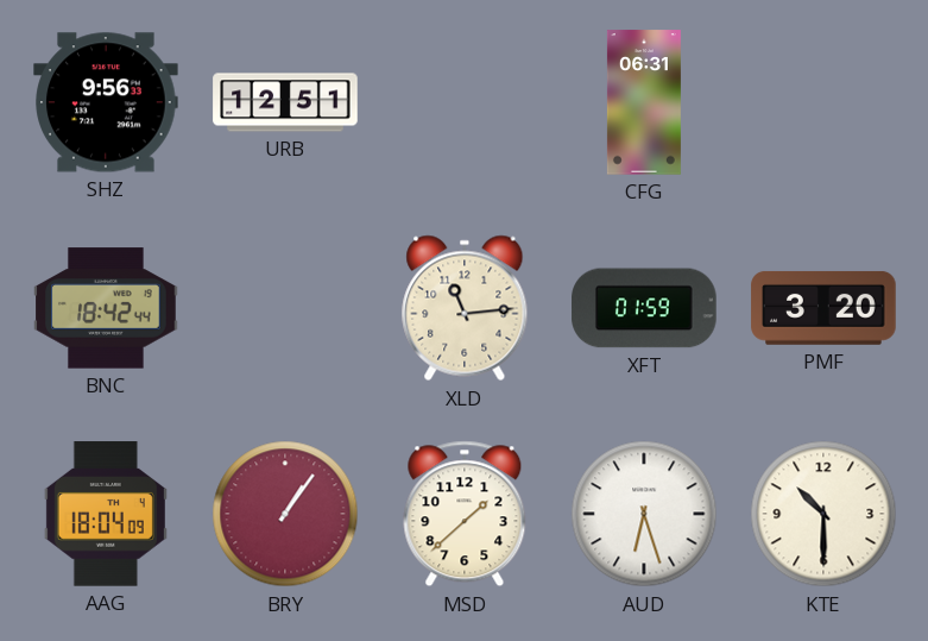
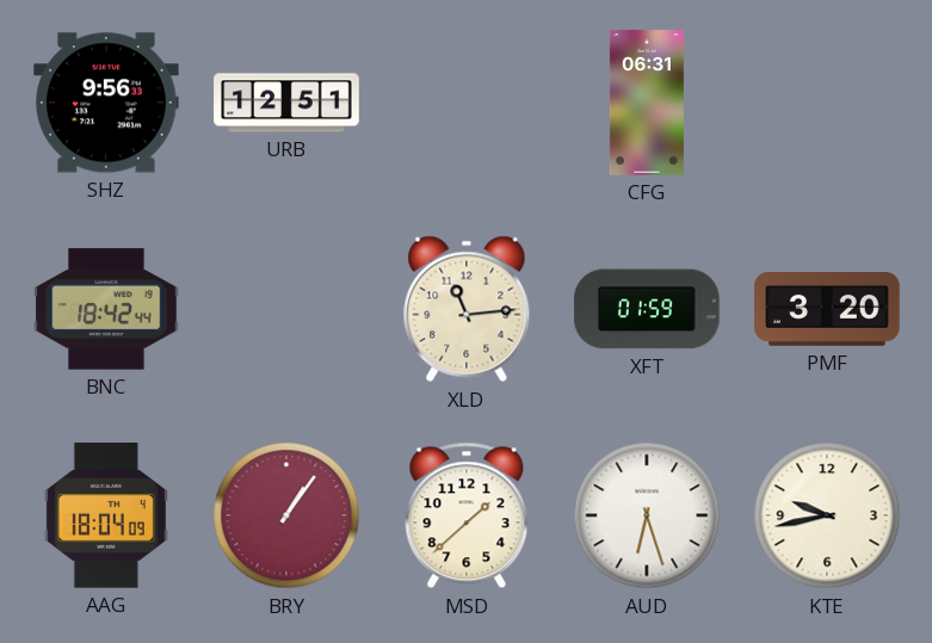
KTE: 10:30 -> 9:43
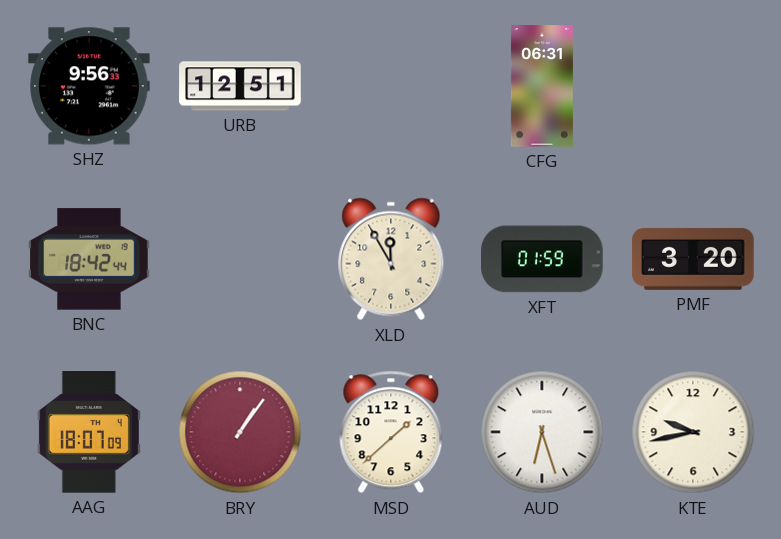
XLD: 11:14 -> 11:55
AAG: 18:04 -> 18:07
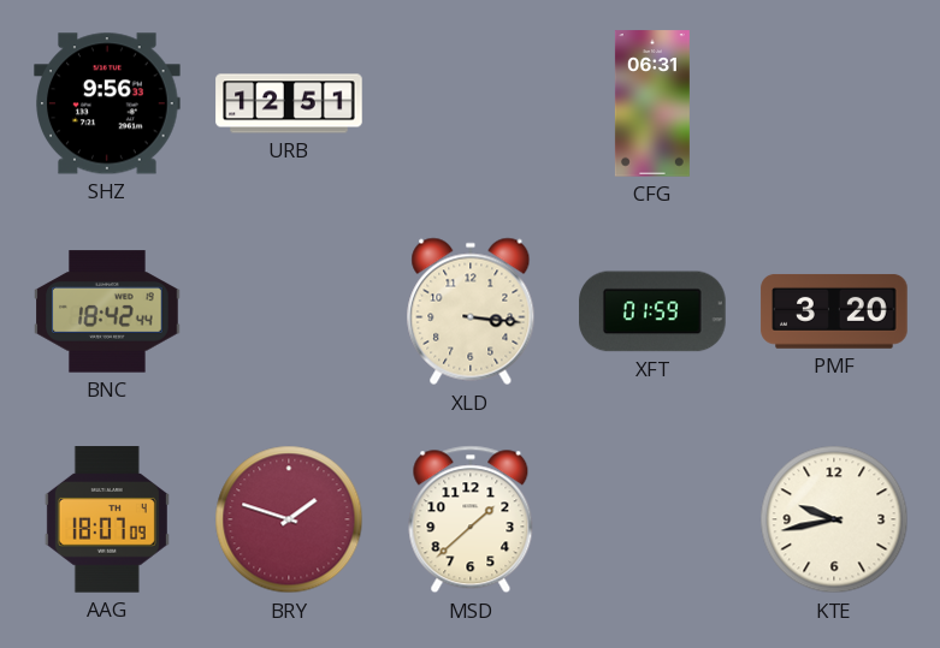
XLD: 11:55 -> 3:16
BRY: 1:06 -> 1:48
AUD: 6:27 -> none
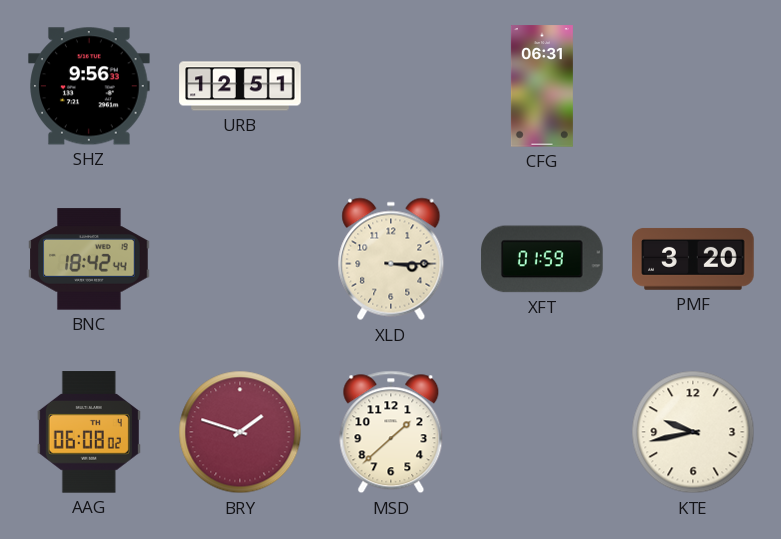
XLD: 3:16 -> 3:15
AAG: 18:07 -> 06:08
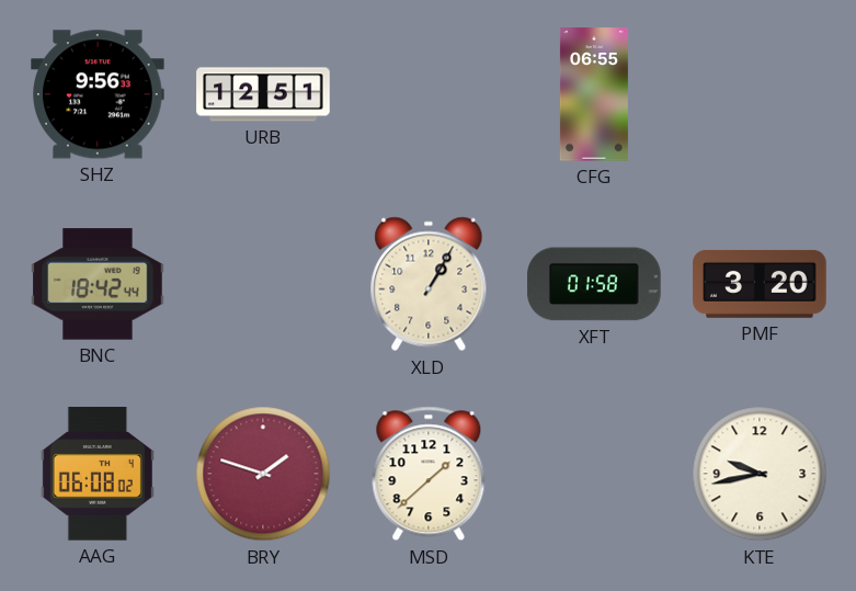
CFG: 06:31 -> 06:55
XLD: 3:15 -> 1:05
XFT: 01:59 -> 01:58
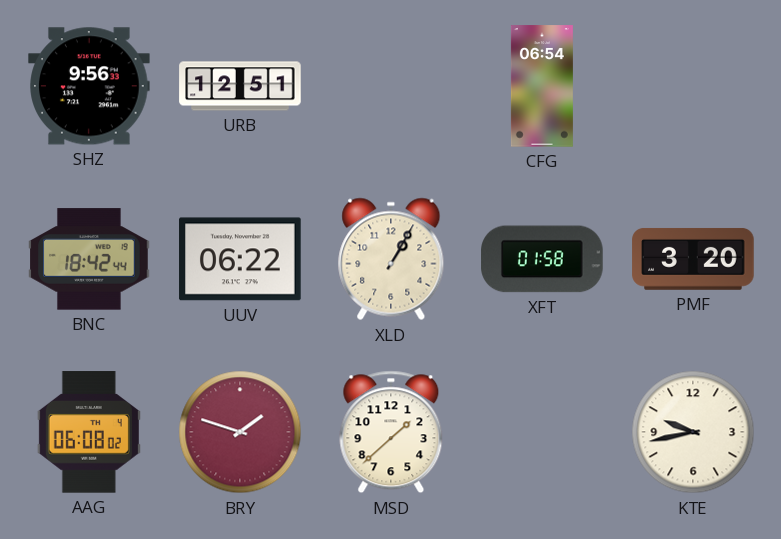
CFG: 06:55 -> 06:54
UUV: none -> 06:22
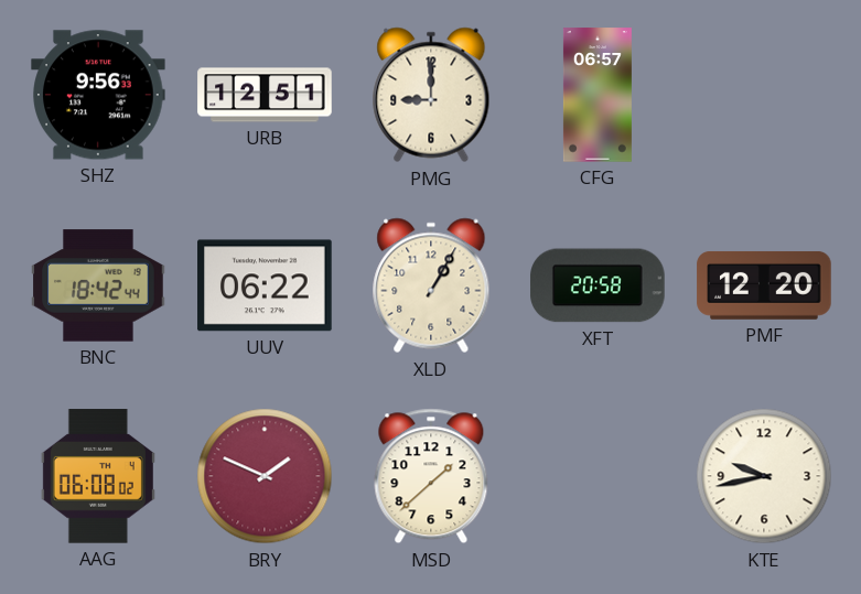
PMG: none -> 9:00
CFG: 06:54 -> 06:57
XFT: 01:58 -> 20:58
PMF: 3:20 -> 12:20
BRY: 1:48 -> 1:49
